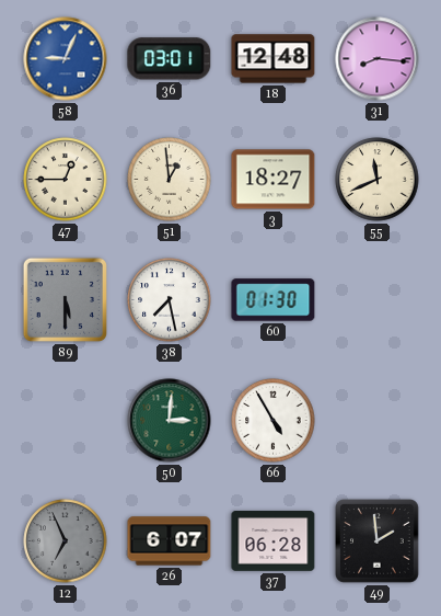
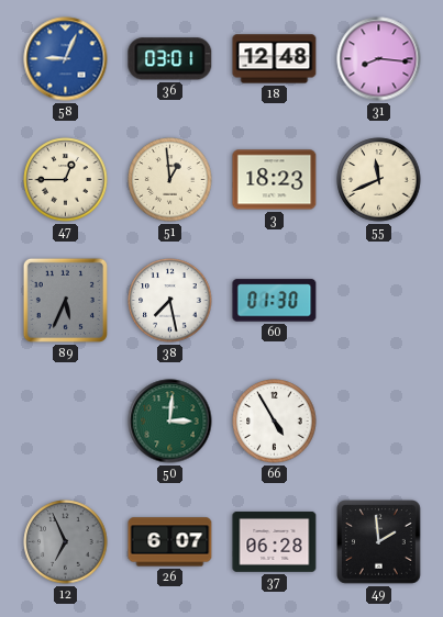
3: 18:27 -> 18:23
89: 5:30 -> 5:34
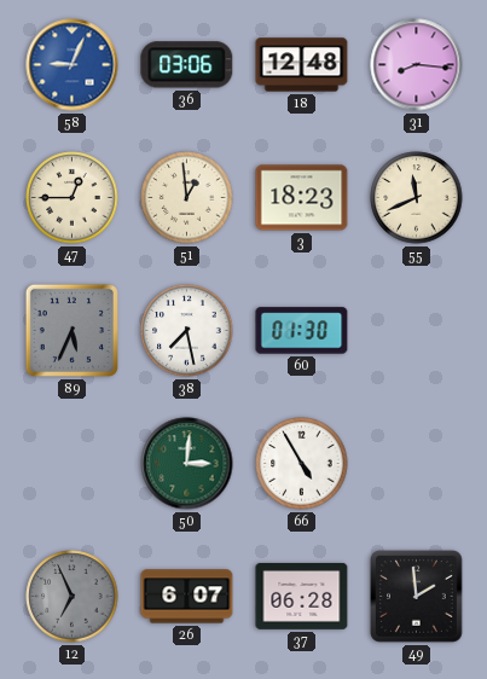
36: 03:01 -> 03:06
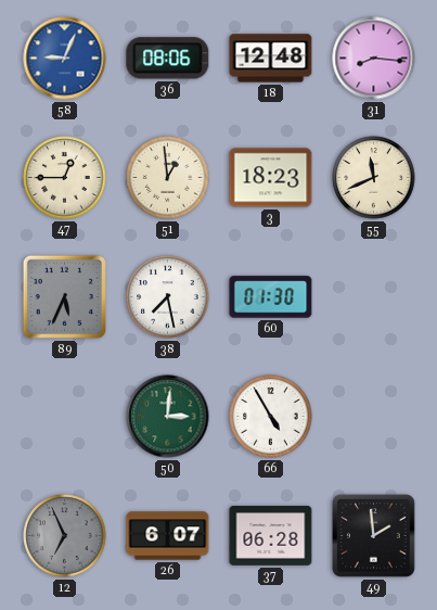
36: 03:06 -> 08:06
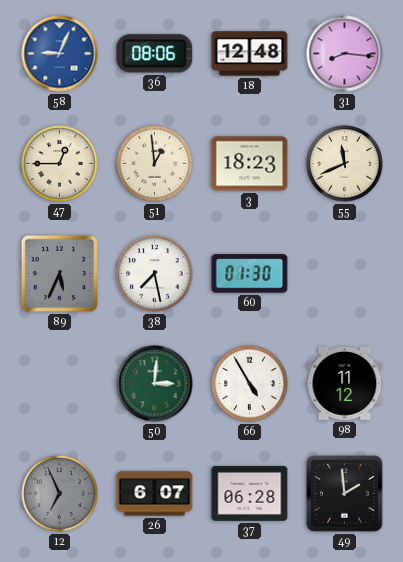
98: none -> 11:12
